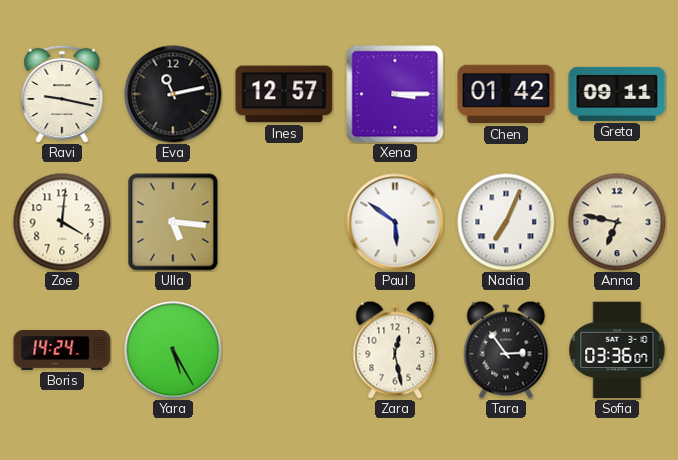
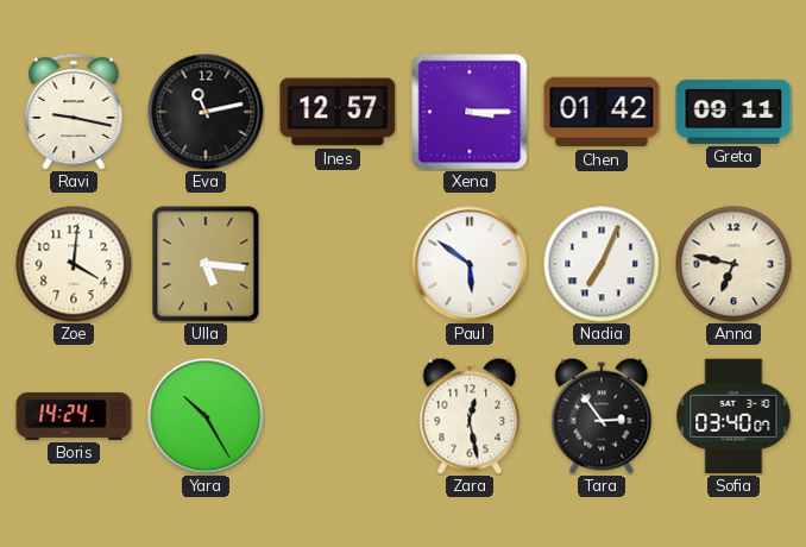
Yara: 5:25 -> 10:25
Sofia: 03:36 -> 03:40
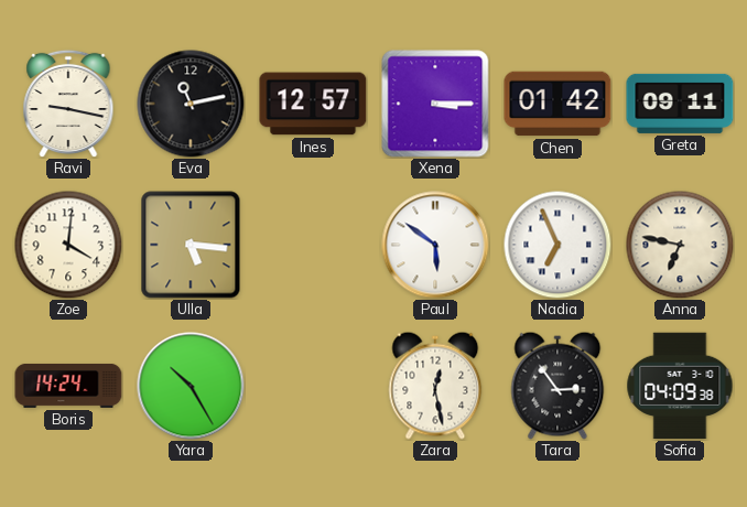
Nadia: 7:04 -> 6:56
Sofia: 03:40 -> 04:09
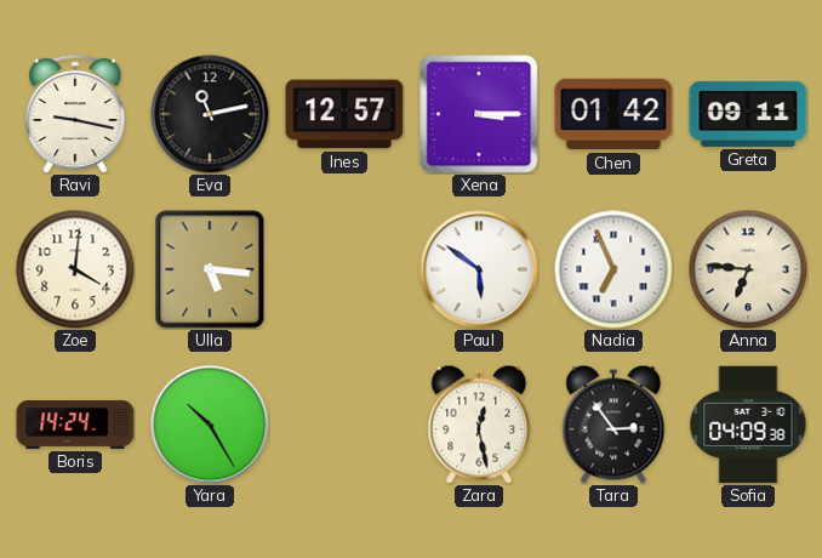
Anna: 6:47 -> 6:46
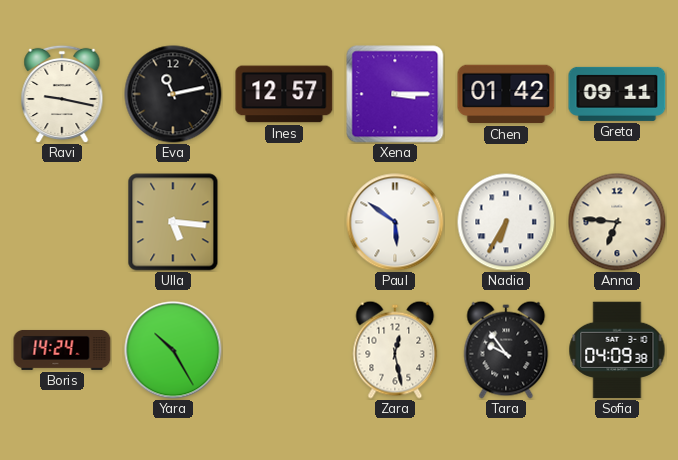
Zoe: 4:01 -> none
Nadia: 6:56 -> 6:35
Tara: 2:54 -> 9:54
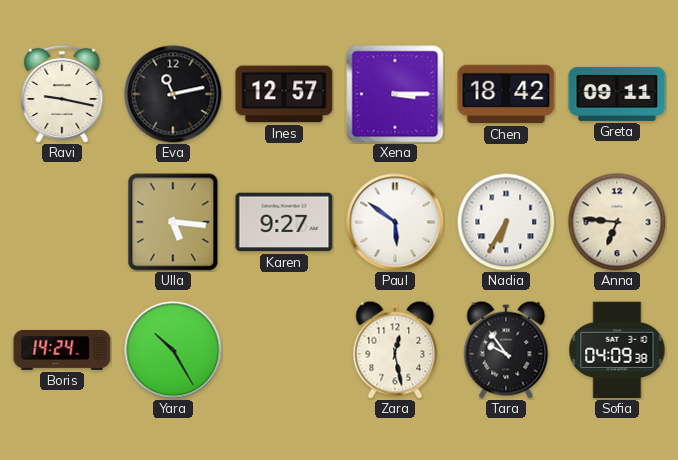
Chen: 01:42 -> 18:42
Karen: none -> 9:27
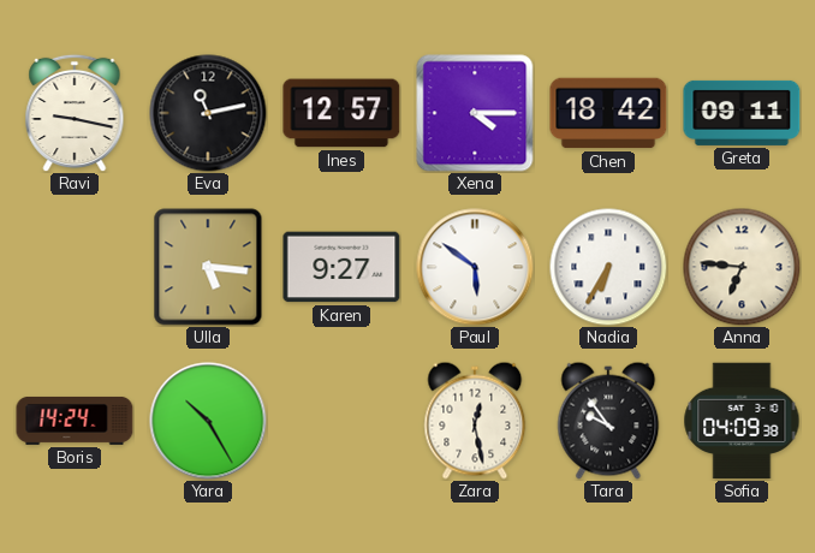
Xena: 3:15 -> 4:15
